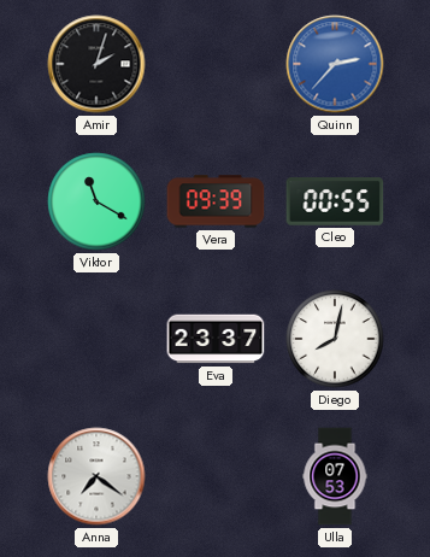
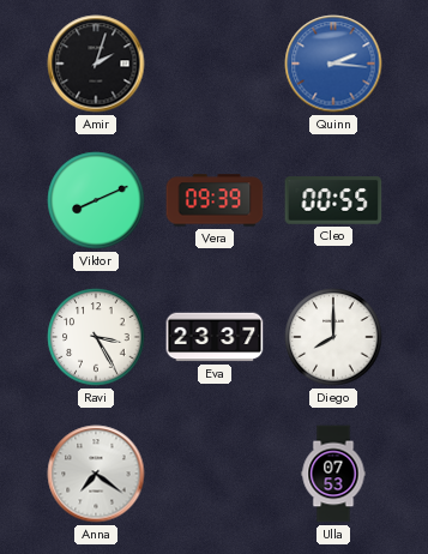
Quinn: 2:37 -> 2:16
Viktor: 11:20 -> 8:11
Ravi: none -> 3:25
Diego: 8:02 -> 8:00
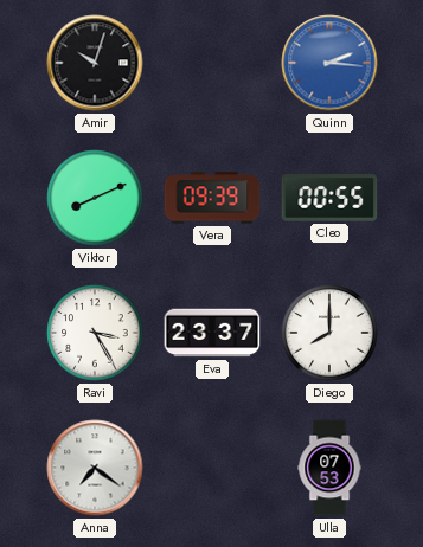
Amir: 2:03 -> 10:03
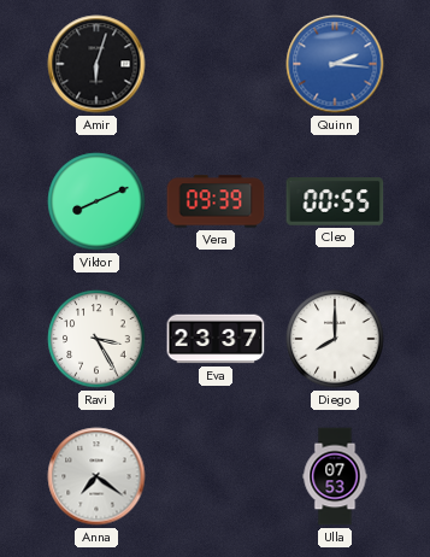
Amir: 10:03 -> 6:03
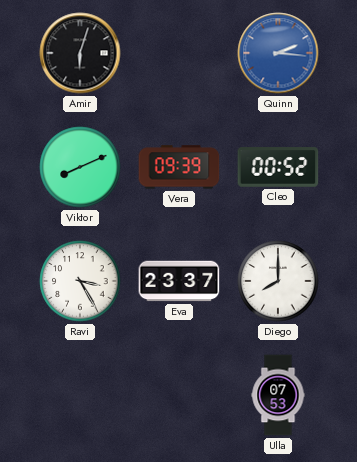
Cleo: 00:55 -> 00:52
Anna: 7:21 -> none
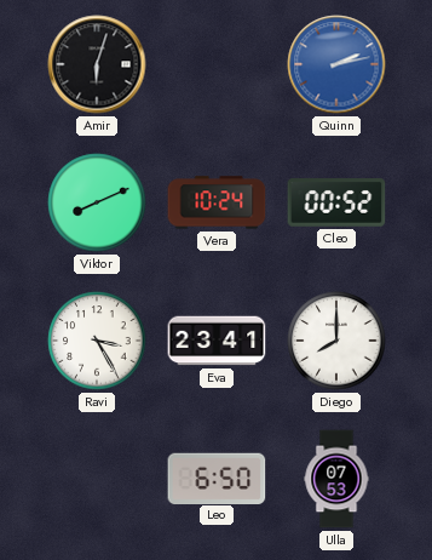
Quinn: 2:16 -> 2:13
Vera: 09:39 -> 10:24
Eva: 23:37 -> 23:41
Leo: none -> 6:50
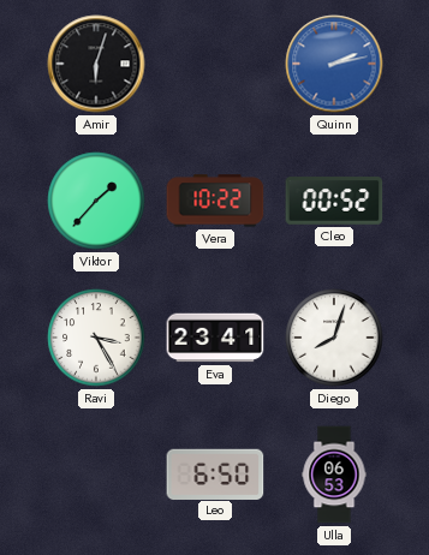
Viktor: 8:11 -> 1:37
Vera: 10:24 -> 10:22
Diego: 8:00 -> 8:03
Ulla: 07:53 -> 06:53
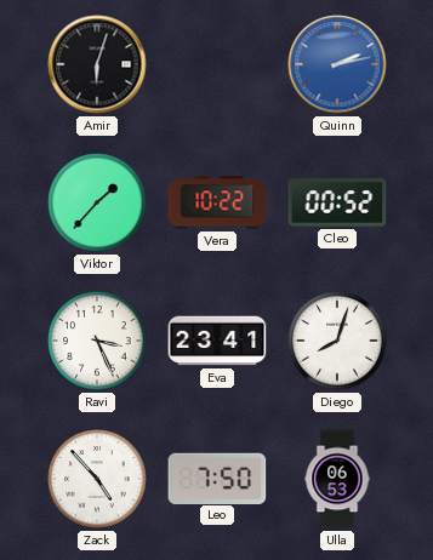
Ravi: 3:25 -> 3:26
Zack: none -> 4:53
Leo: 6:50 -> 7:50
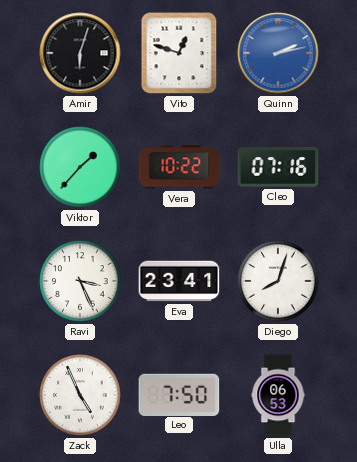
Vito: none -> 12:48
Cleo: 00:52 -> 07:16
Zack: 4:53 -> 4:56
